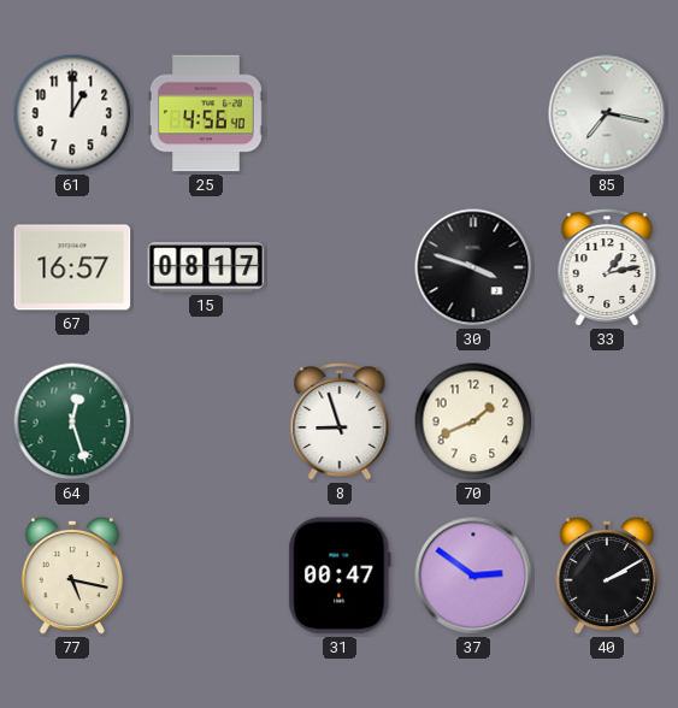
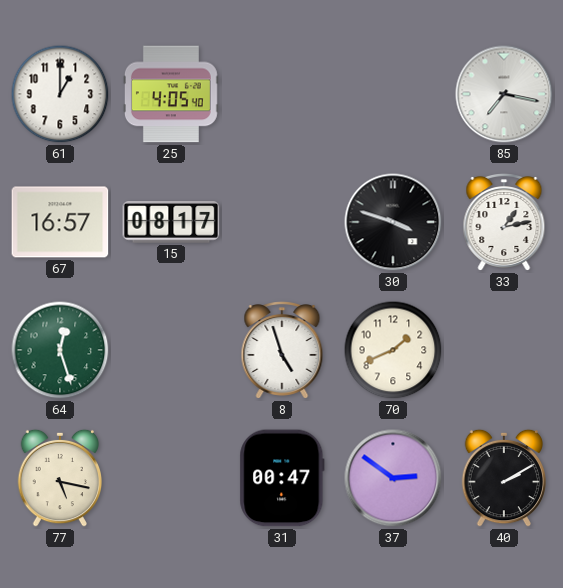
25: 4:56 -> 4:05
8: 8:57 -> 4:57
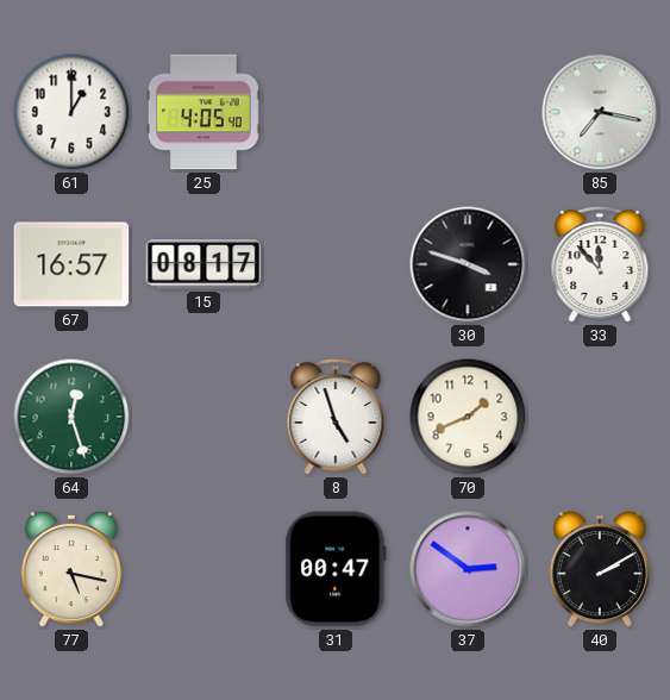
33: 1:13 -> 11:53
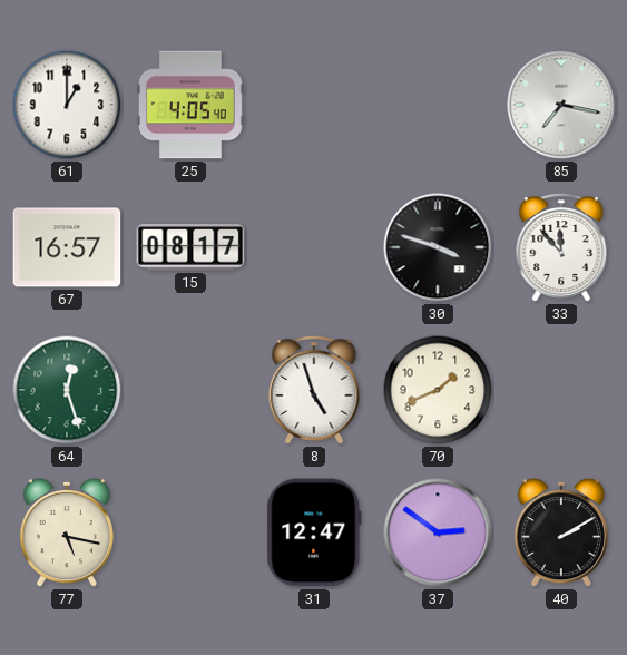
31: 00:47 -> 12:47
